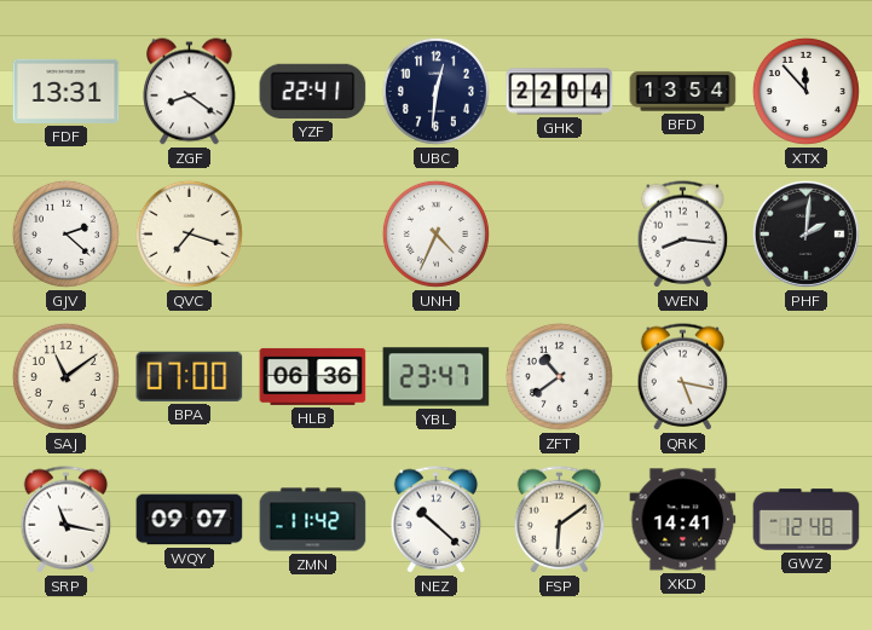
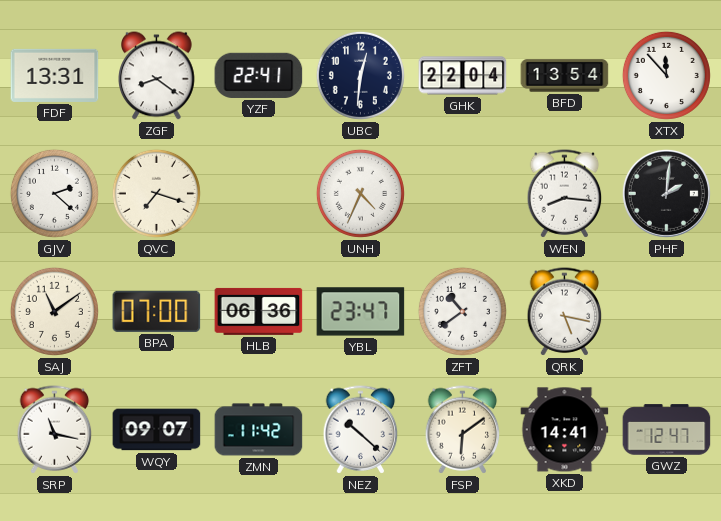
GWZ: 12:48 -> 12:47
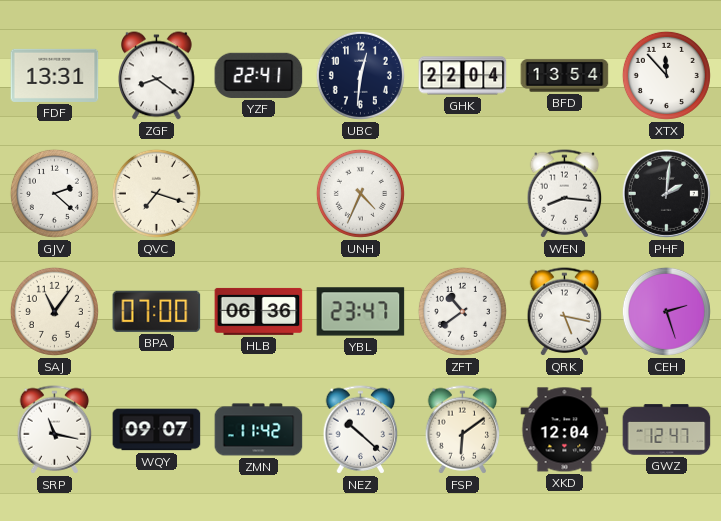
SAJ: 11:09 -> 11:06
CEH: none -> 2:27
XKD: 14:41 -> 12:04
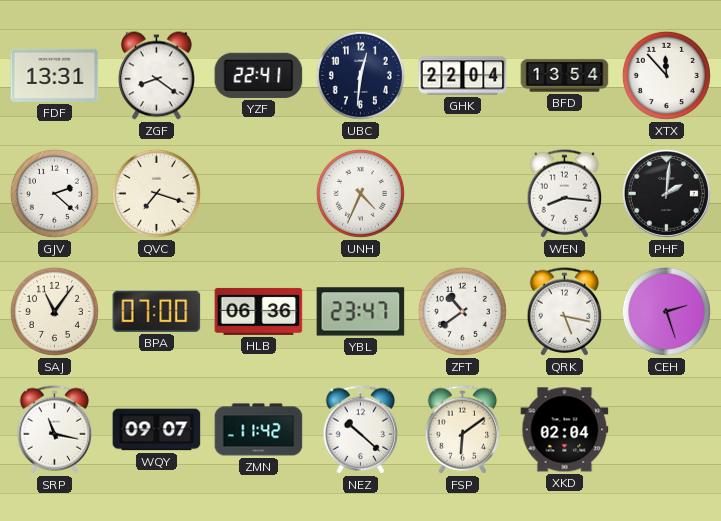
XKD: 12:04 -> 02:04
GWZ: 12:47 -> none
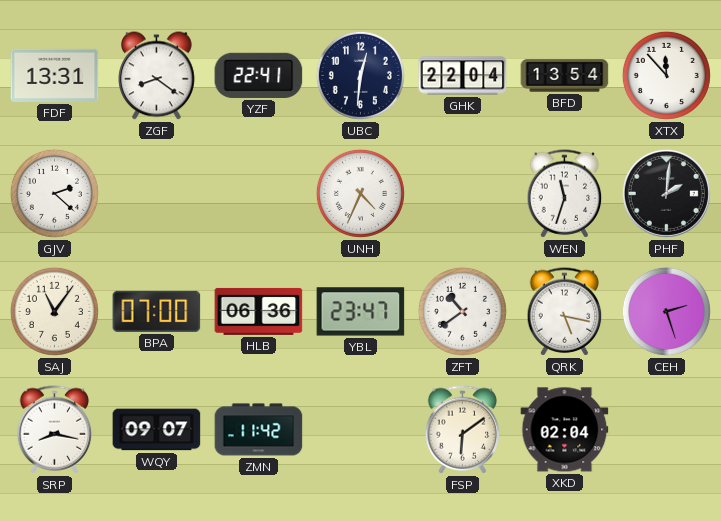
QVC: 7:18 -> none
WEN: 8:16 -> 11:33
SRP: 11:17 -> 8:17
NEZ: 10:22 -> none
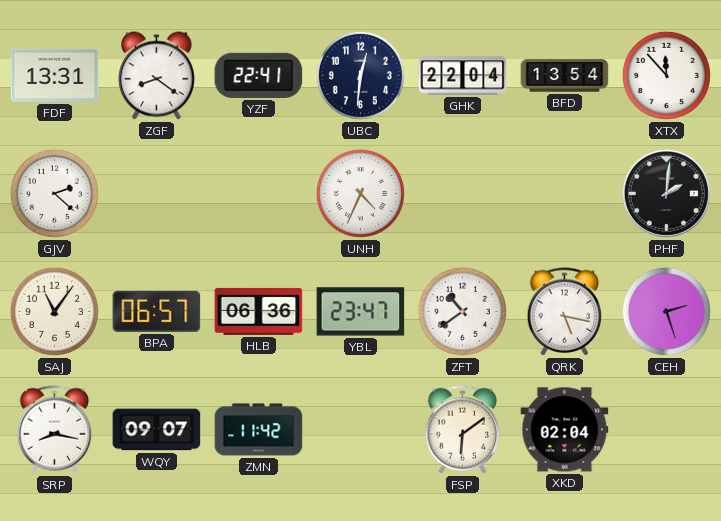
WEN: 11:33 -> none
BPA: 07:00 -> 06:57
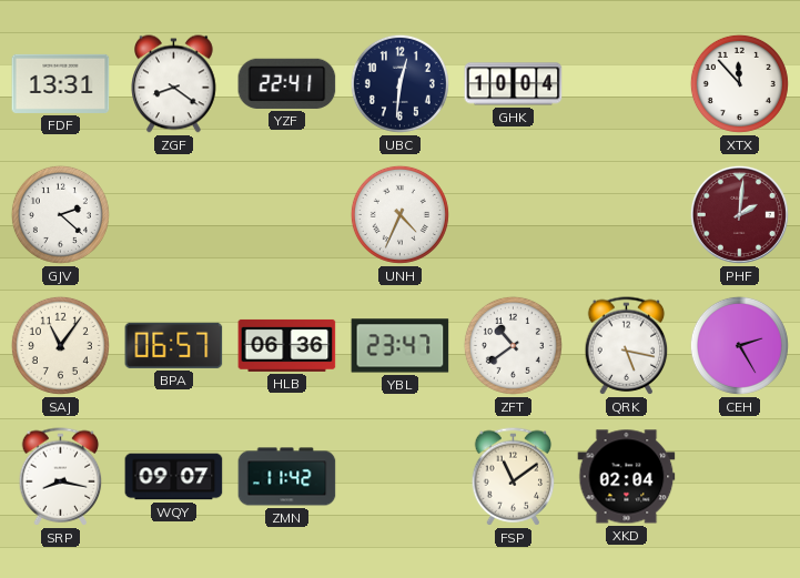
GHK: 22:04 -> 10:04
BFD: 13:54 -> none
PHF dial: black -> burgundy
CEH: 2:27 -> 2:25
FSP: 6:09 -> 11:09
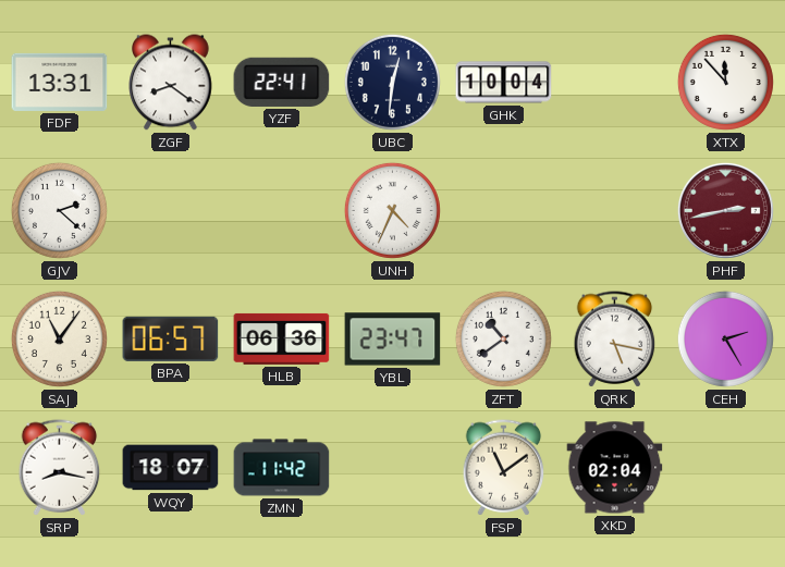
PHF: 2:01 -> 2:43
WQY: 09:07 -> 18:07
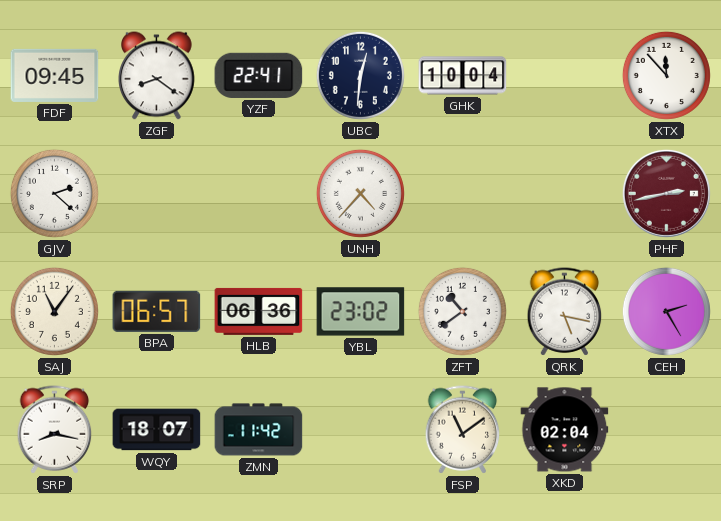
FDF: 13:31 -> 09:45
UNH: 4:34 -> 4:37
YBL: 23:47 -> 23:02
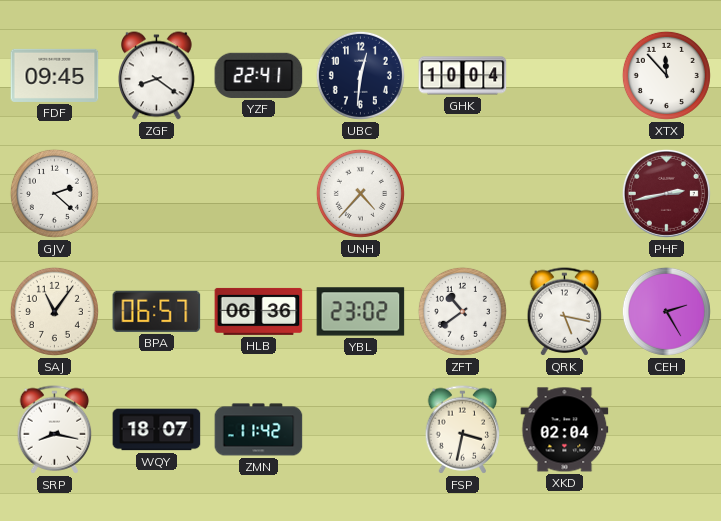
FSP: 11:09 -> 3:32
